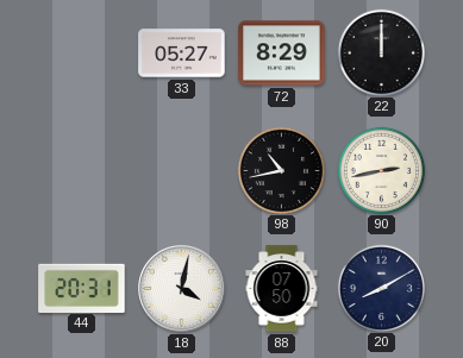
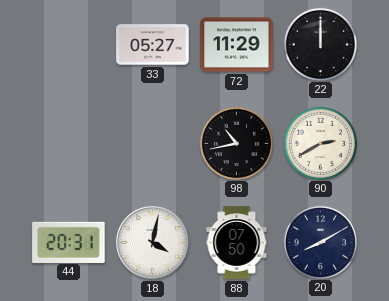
72: 8:29 -> 11:29
90: 2:43 -> 2:40
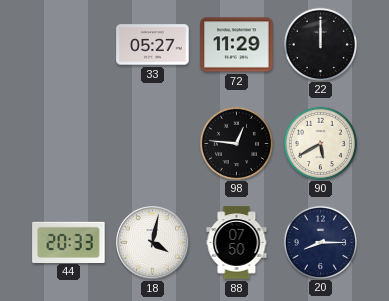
98: 10:43 -> 12:46
90: 2:40 -> 5:40
44: 20:31 -> 20:33
20: 8:10 -> 8:15
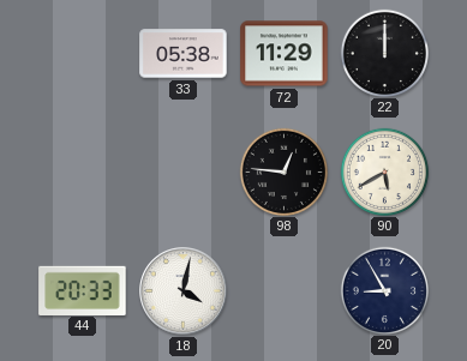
33: 05:27 -> 05:38
88: 07:50 -> none
20: 8:15 -> 8:55
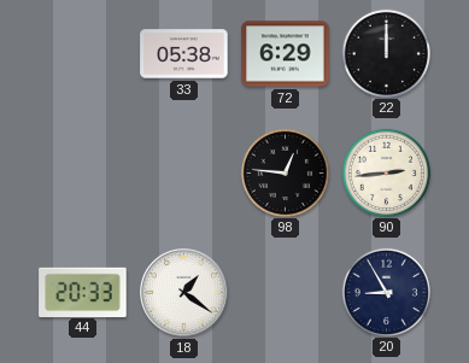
72: 11:29 -> 6:29
90: 5:40 -> 2:44
18: 4:02 -> 1:21
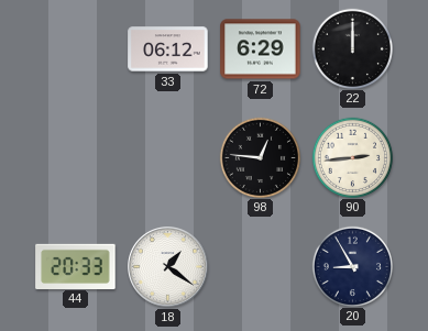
33: 05:38 -> 06:12
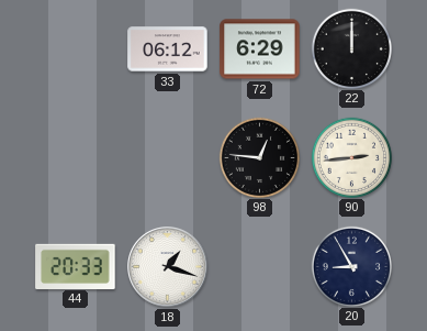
18: 1:21 -> 1:18
